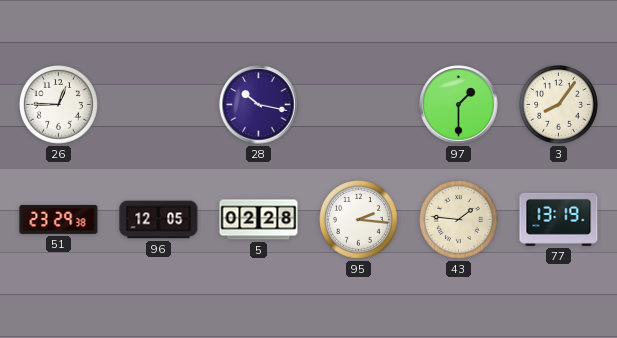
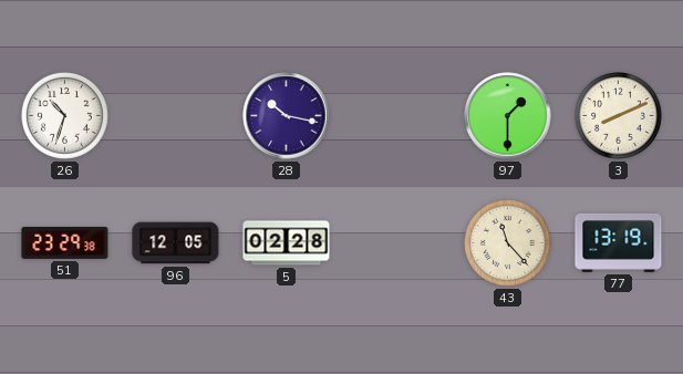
26: 12:45 -> 10:33
3: 8:06 -> 8:11
95: 2:16 -> none
43: 1:46 -> 11:23
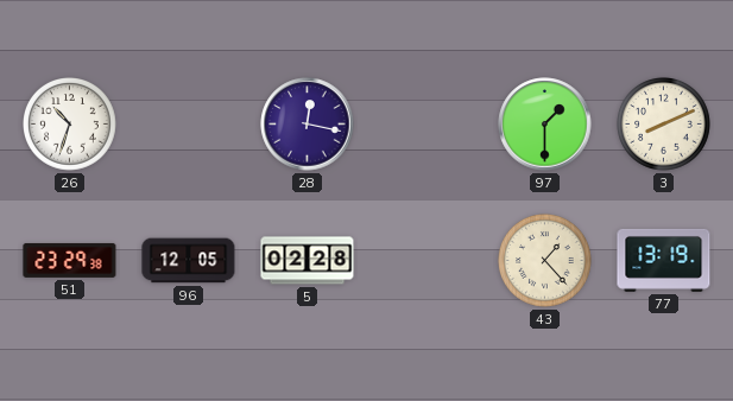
28: 10:17 -> 12:17
43: 11:23 -> 1:23
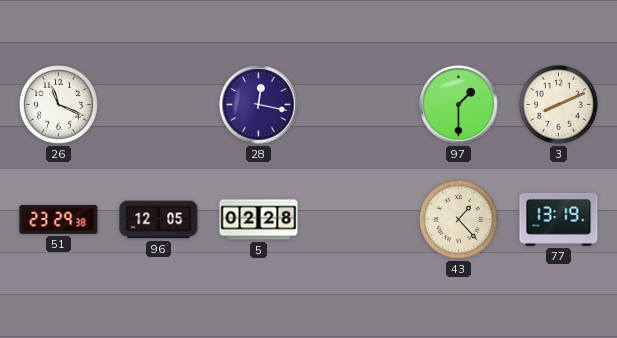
26: 10:33 -> 11:19
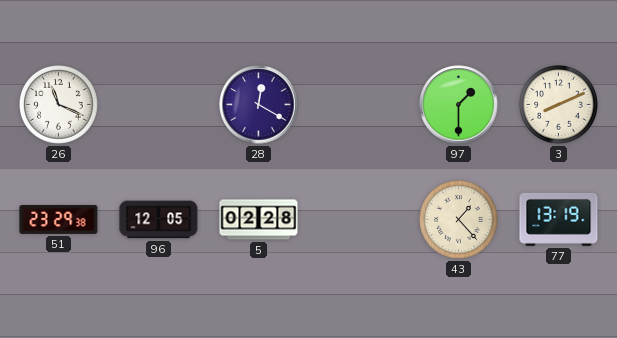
28: 12:17 -> 12:20
